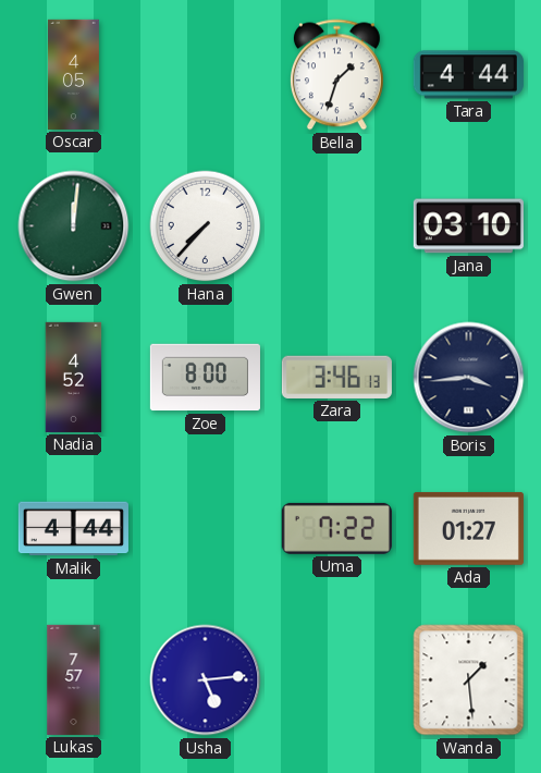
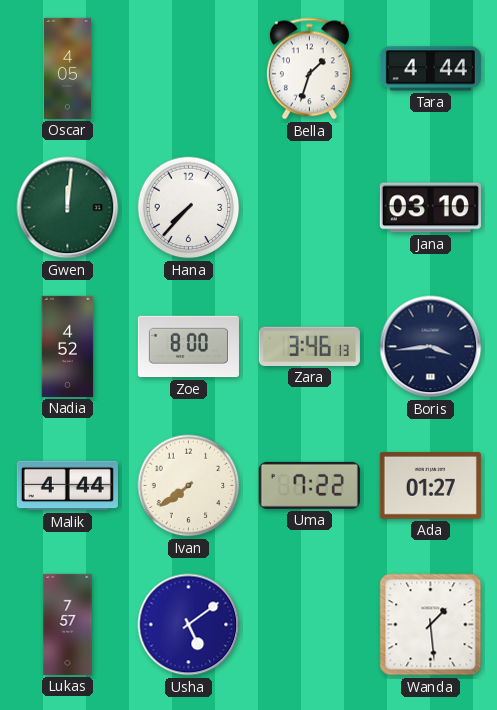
Ivan: none -> 7:39
Usha: 5:14 -> 5:09
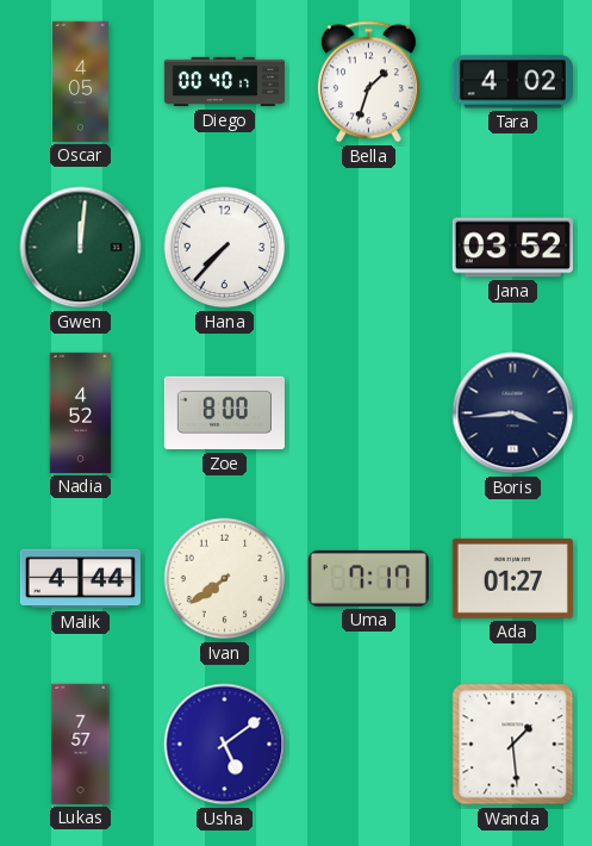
Diego: none -> 00:40
Tara: 4:44 -> 4:02
Jana: 03:10 -> 03:52
Zara: 3:46 -> none
Uma: 7:22 -> 7:17
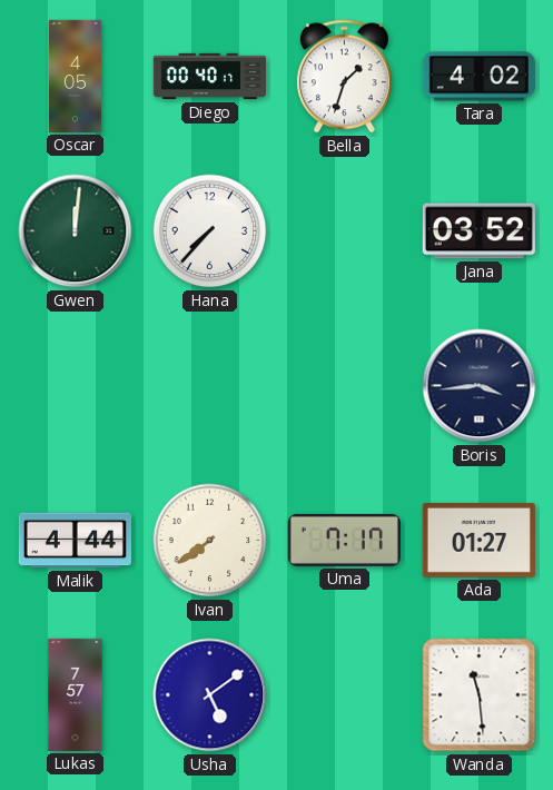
Nadia: 4:52 -> none
Zoe: 8:00 -> none
Wanda: 1:29 -> 11:29
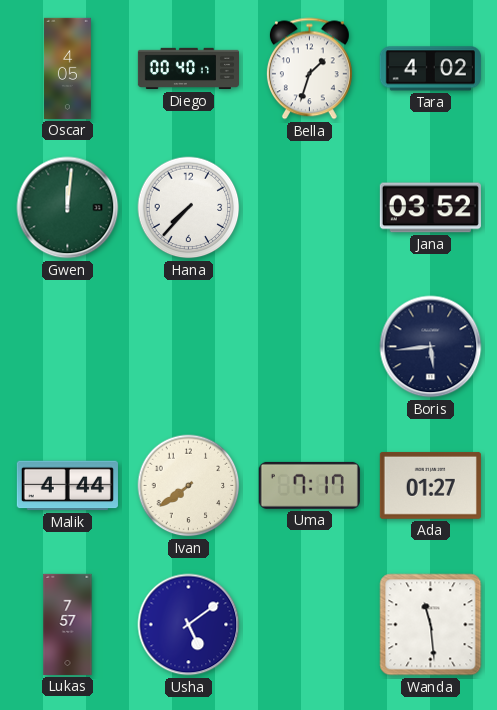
Boris: 3:44 -> 5:44
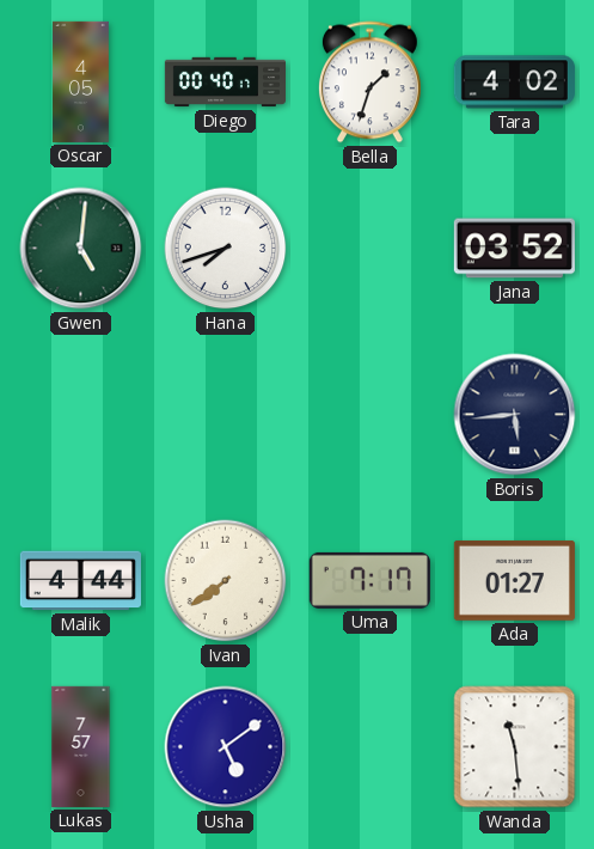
Gwen: 12:01 -> 5:01
Hana: 7:37 -> 7:42
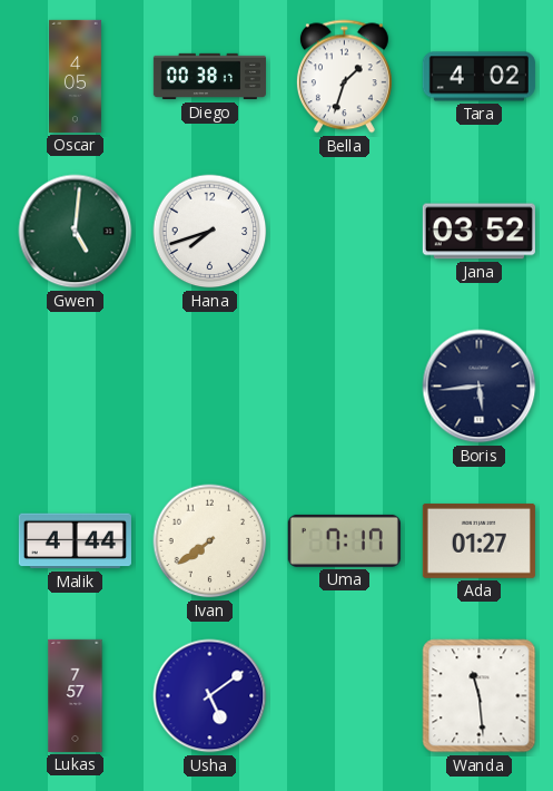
Diego: 00:40 -> 00:38
